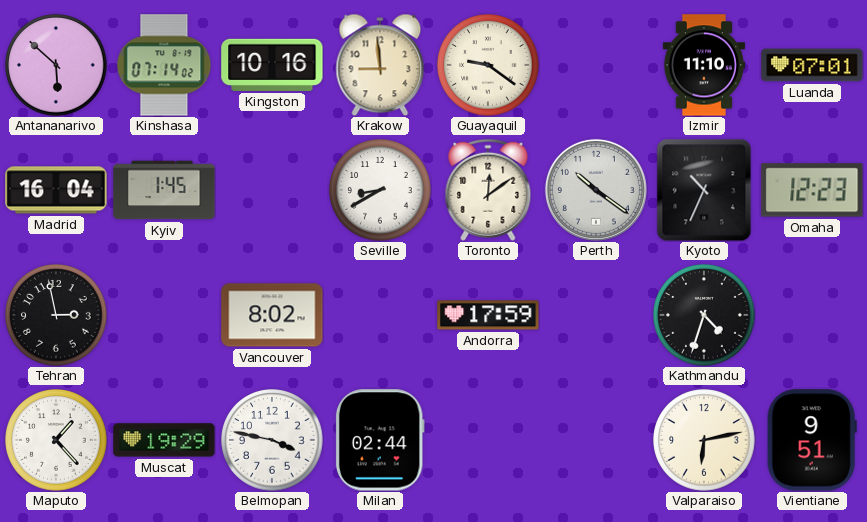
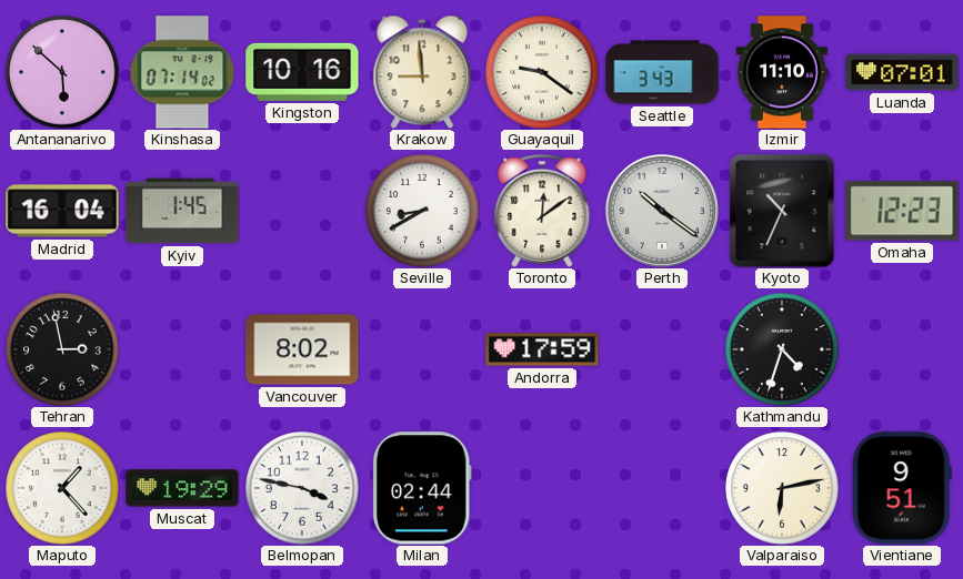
Seattle: none -> 3:43
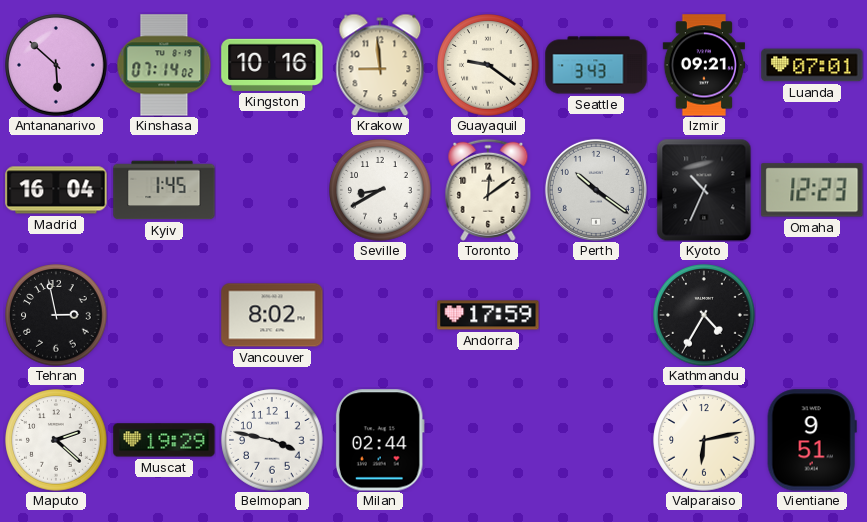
Izmir: 11:10 -> 09:21
Kathmandu: 4:33 -> 4:35
Maputo: 1:23 -> 2:22
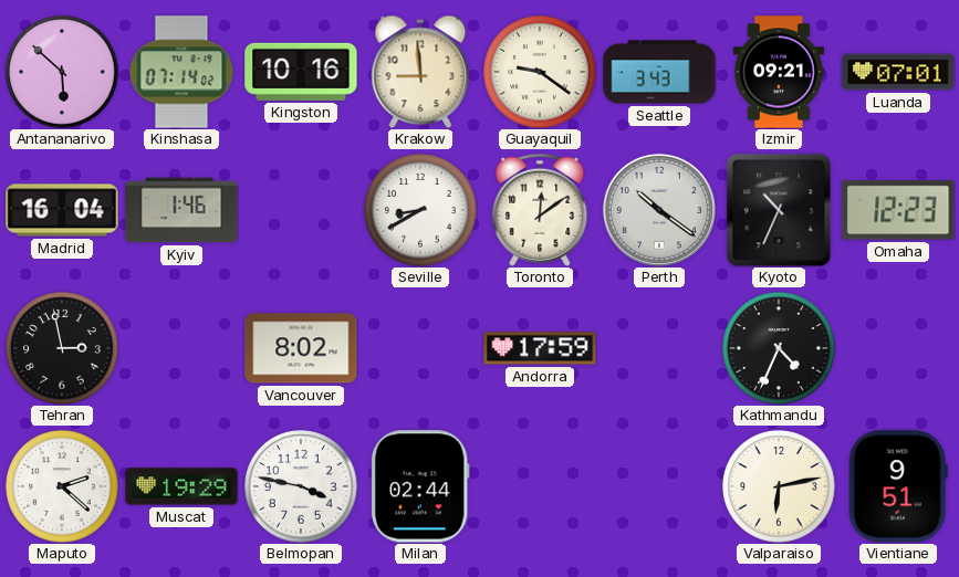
Kyiv: 1:45 -> 1:46
Kathmandu: 4:35 -> 4:34
